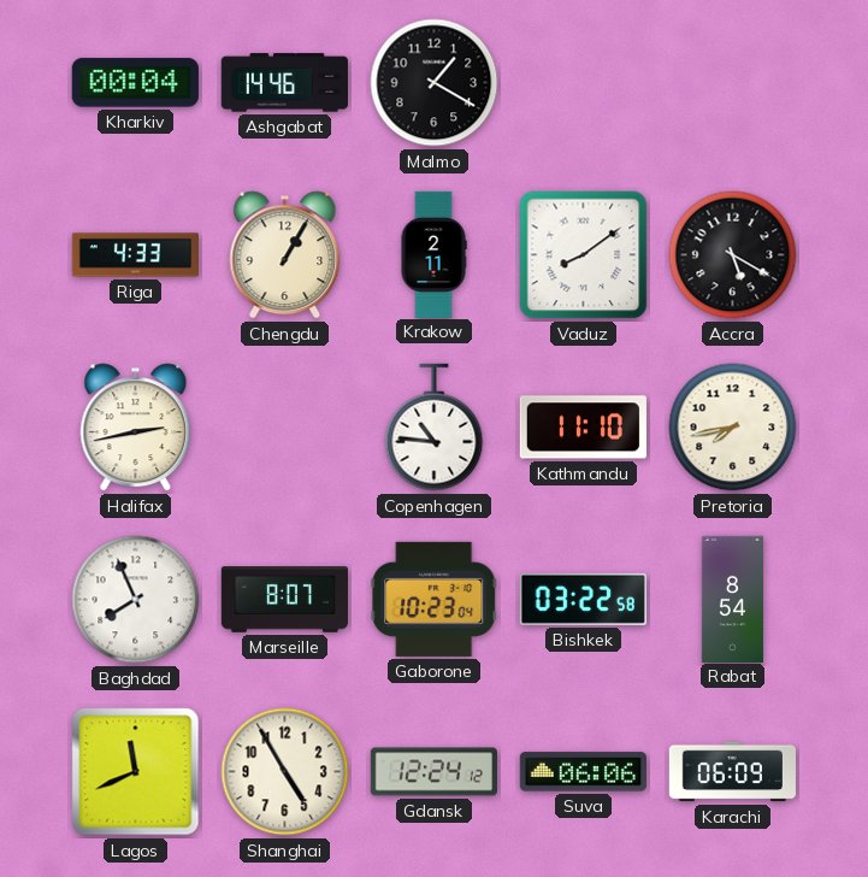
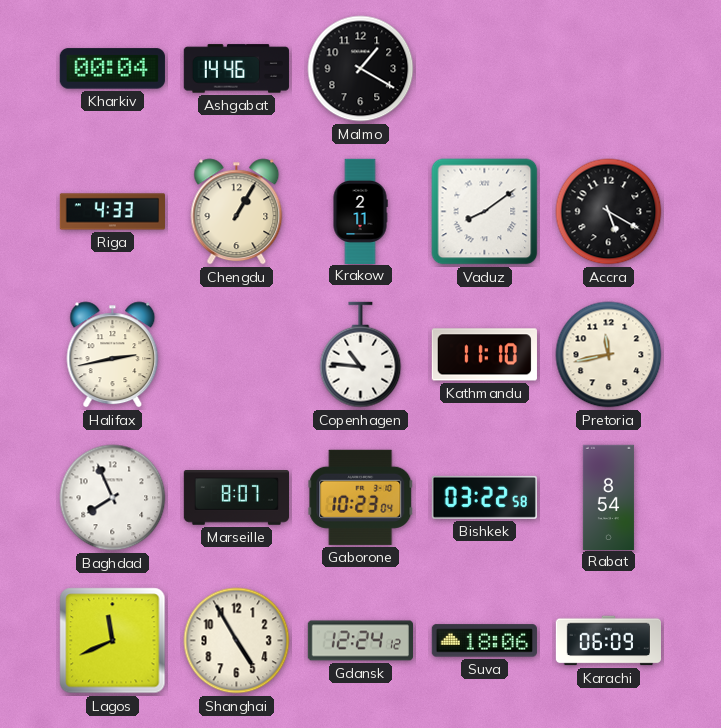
Pretoria: 7:43 -> 11:43
Suva: 06:06 -> 18:06
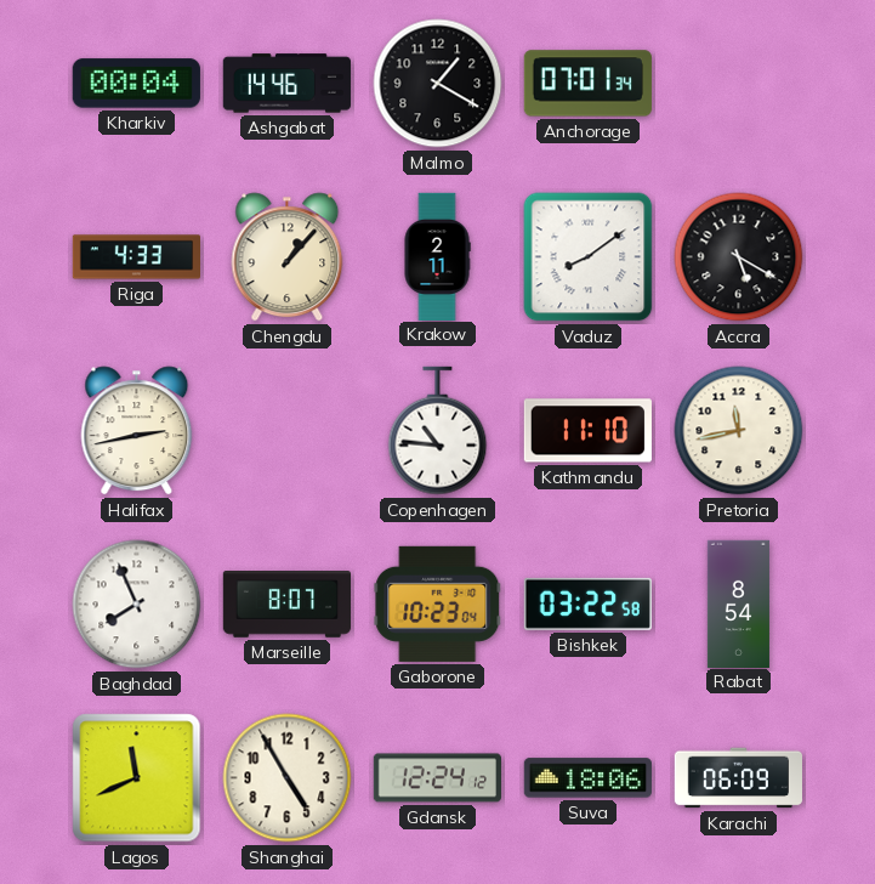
Anchorage: none -> 07:01
Chengdu: 1:05 -> 1:07
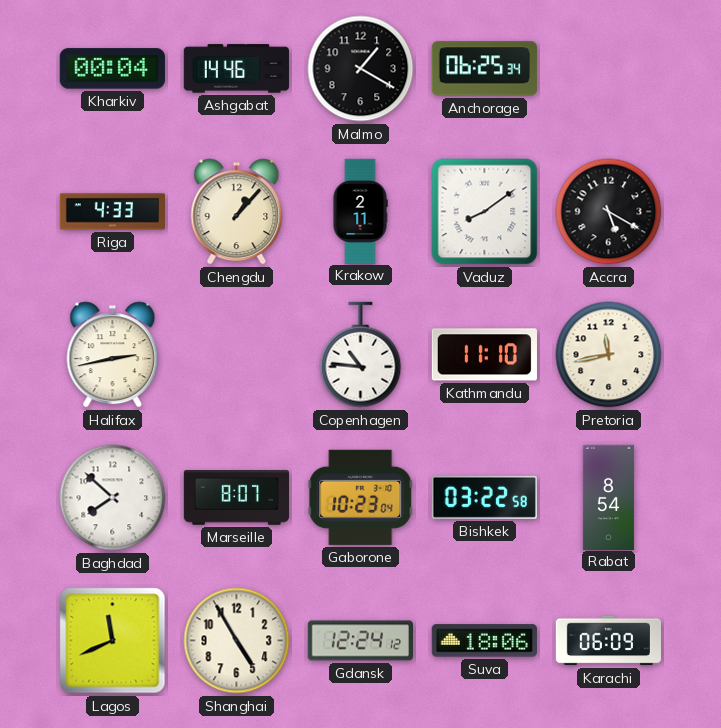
Anchorage: 07:01 -> 06:25
Baghdad: 7:56 -> 7:52
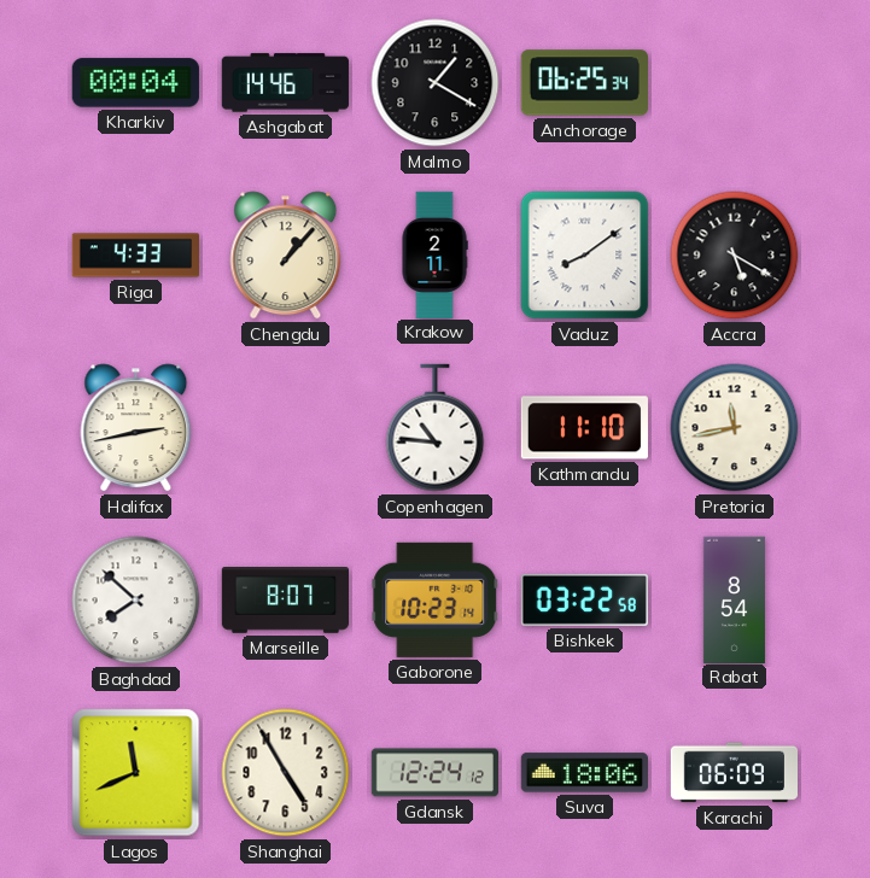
Gaborone: 10:23:04 -> 10:23:14
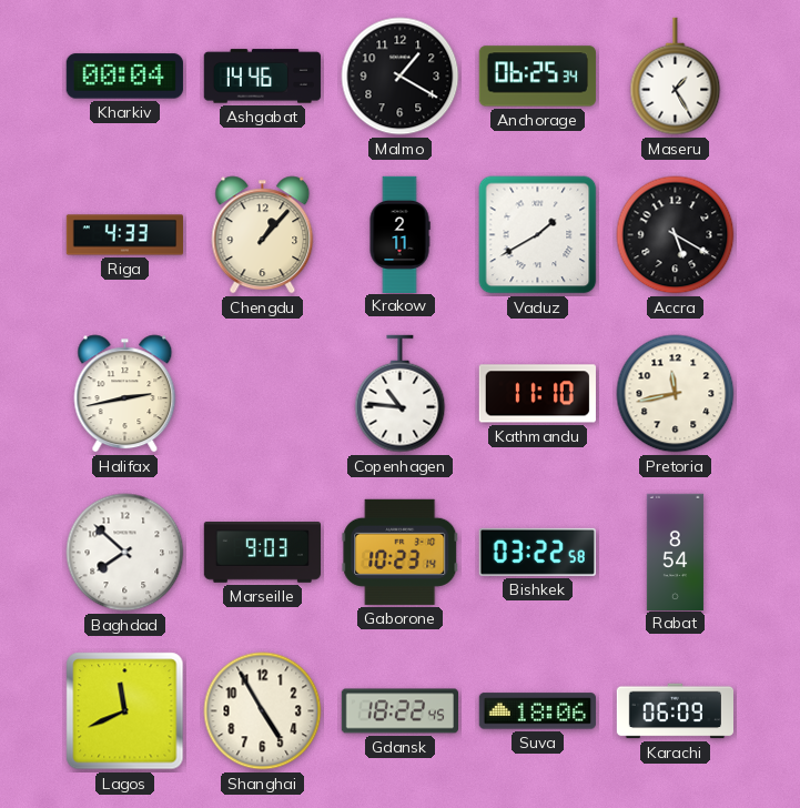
Maseru: none -> 1:25
Vaduz: 8:09 -> 1:40
Marseille: 8:07 -> 9:03
Gdansk: 12:24 -> 18:22
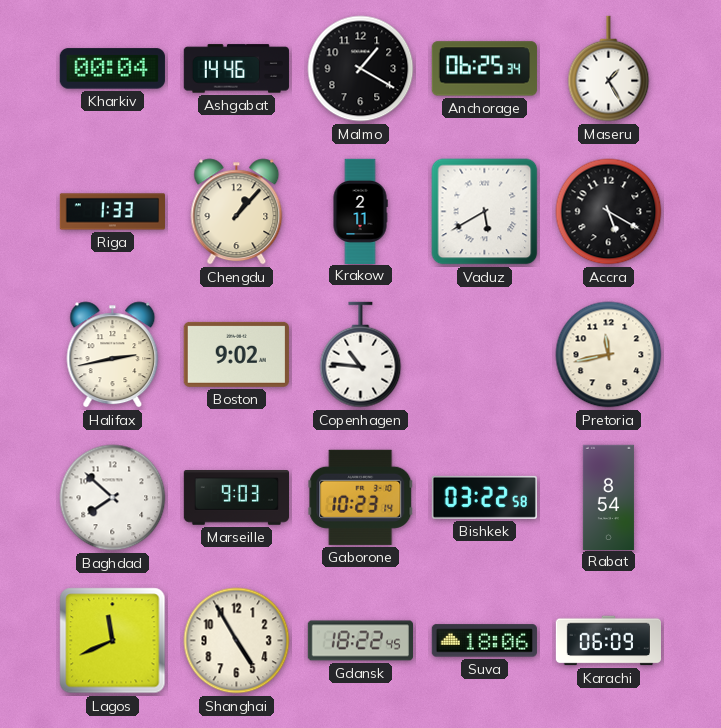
Riga: 4:33 -> 1:33
Vaduz: 1:40 -> 5:40
Boston: none -> 9:02
Kathmandu: 11:10 -> none
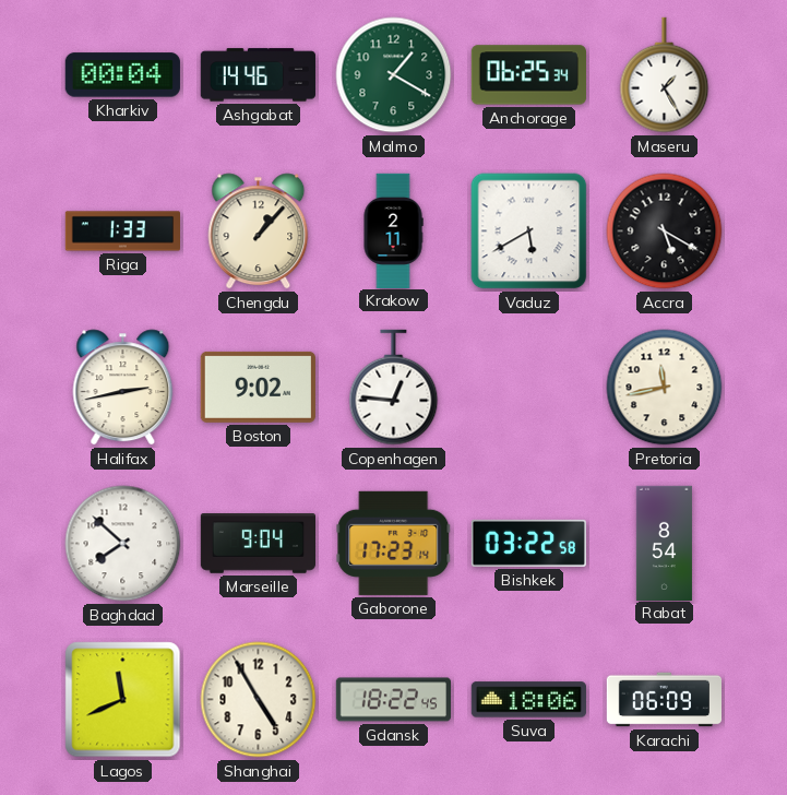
Malmo dial: black -> green
Copenhagen: 10:46 -> 12:46
Marseille: 9:03 -> 9:04
Gaborone: 10:23 -> 17:23
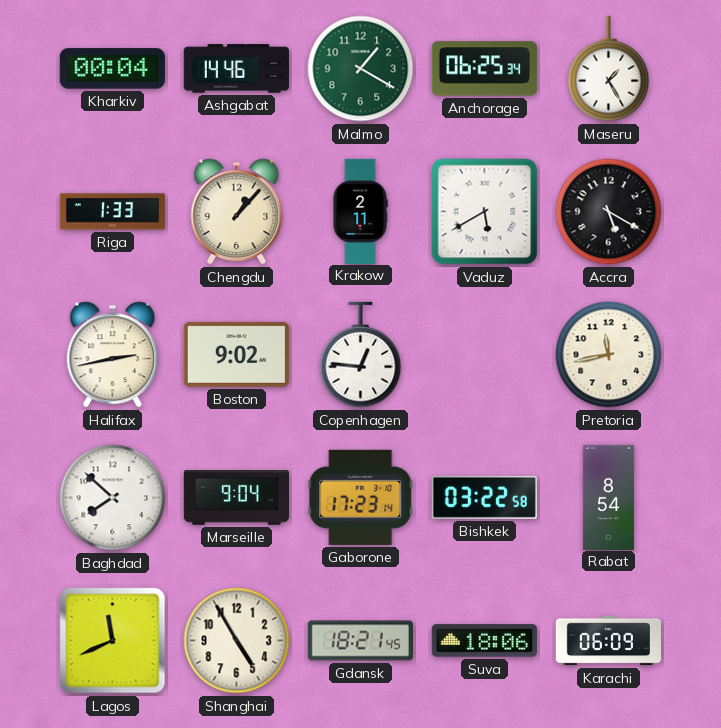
Gdansk: 18:22 -> 18:21
